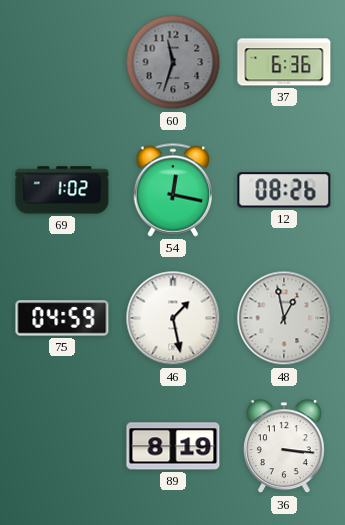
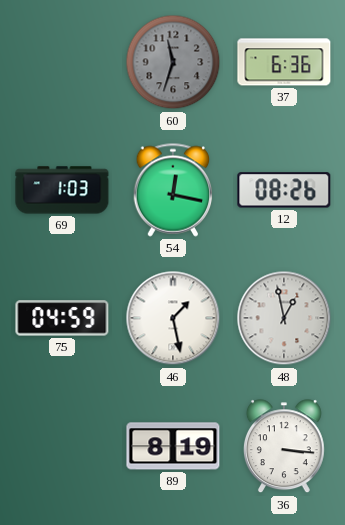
69: 1:02 -> 1:03
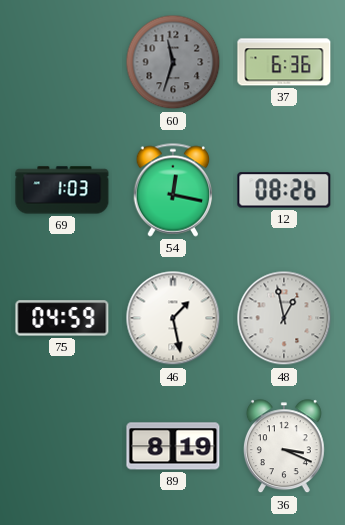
36: 3:16 -> 3:19
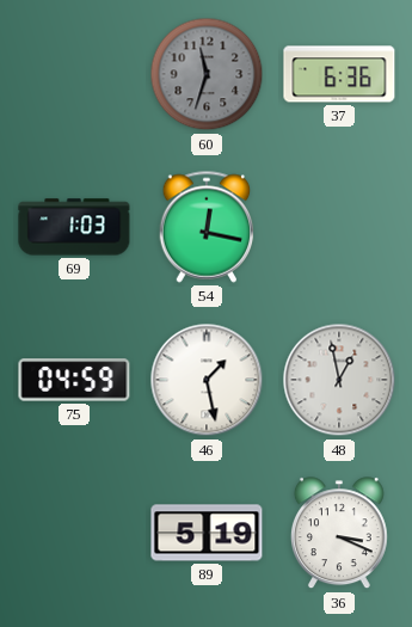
12: 08:26 -> none
89: 8:19 -> 5:19
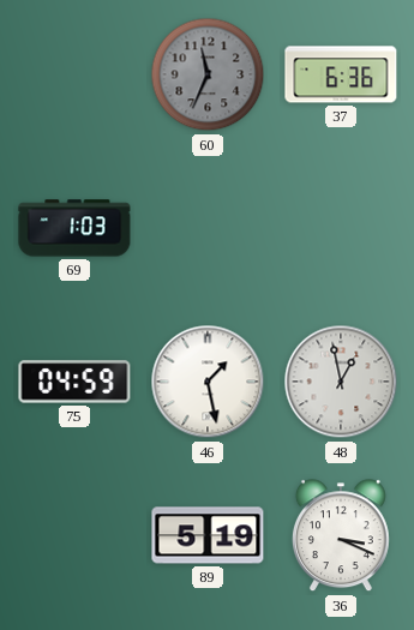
60: 11:33 -> 11:34
54: 12:17 -> none
